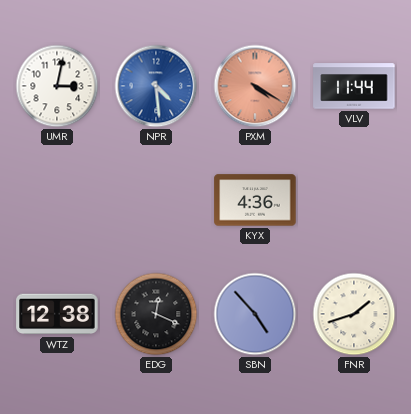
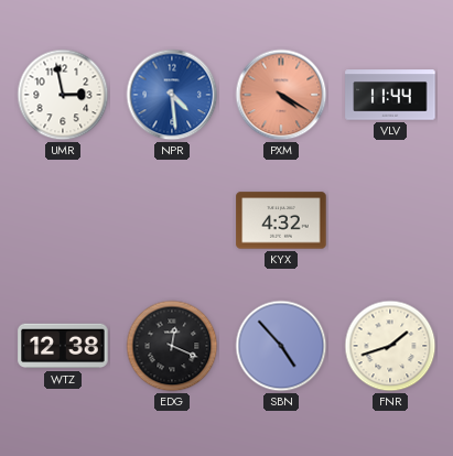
UMR: 3:02 -> 2:58
KYX: 4:36 -> 4:32
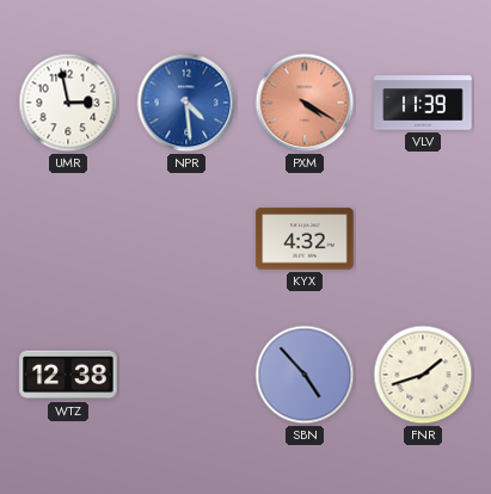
VLV: 11:44 -> 11:39
EDG: 12:19 -> none
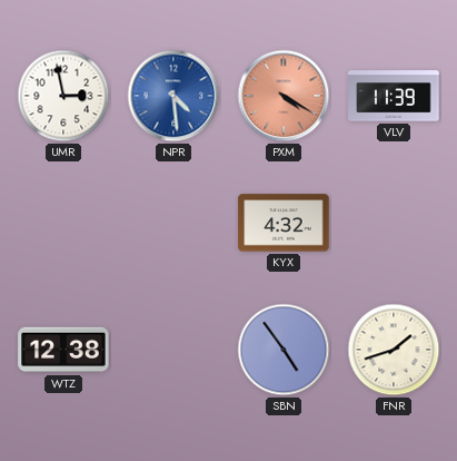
SBN: 4:53 -> 4:54
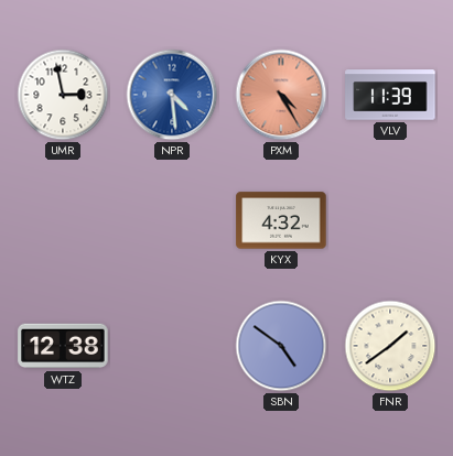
PXM: 4:20 -> 4:25
SBN: 4:54 -> 4:51
FNR: 1:42 -> 1:39
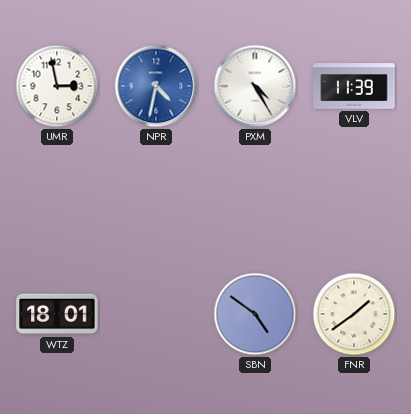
NPR: 4:29 -> 4:32
PXM dial: salmon -> white
KYX: 4:32 -> none
WTZ: 12:38 -> 18:01
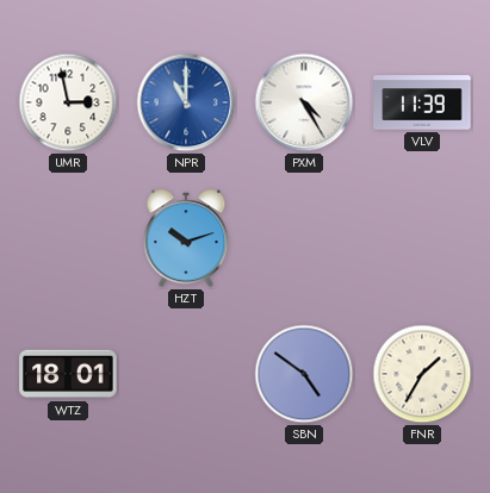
NPR: 4:32 -> 11:00
HZT: none -> 10:12
FNR: 1:39 -> 1:35
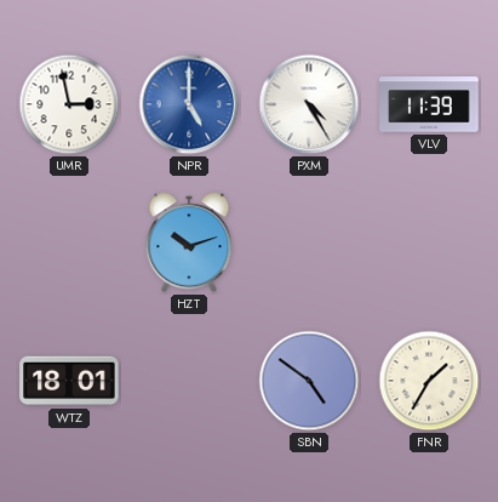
NPR: 11:00 -> 5:00
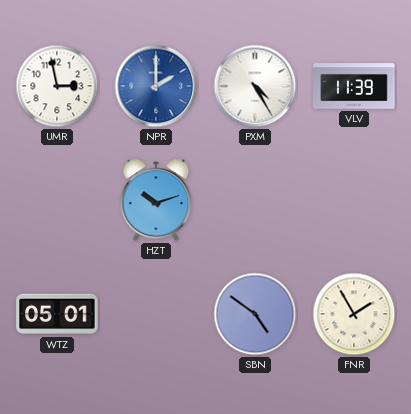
NPR: 5:00 -> 2:00
WTZ: 18:01 -> 05:01
FNR: 1:35 -> 1:55
